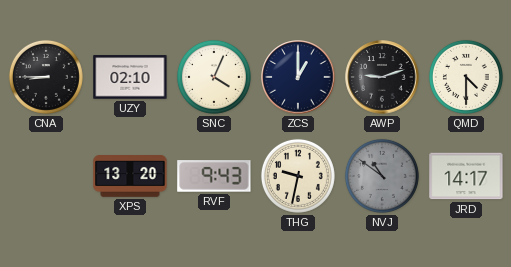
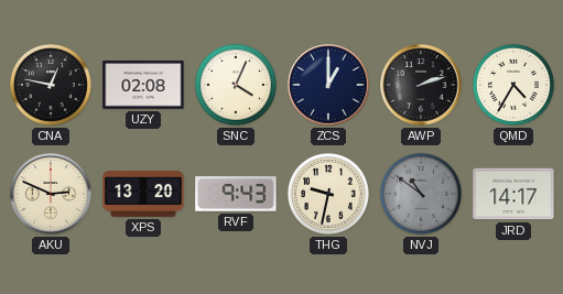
CNA: 8:45 -> 12:47
UZY: 02:10 -> 02:08
AWP: 9:12 -> 2:12
QMD: 4:30 -> 4:35
AKU: none -> 2:49
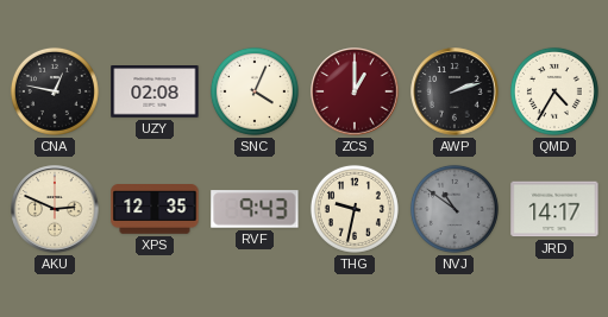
ZCS dial: navy -> burgundy
XPS: 13:20 -> 12:35
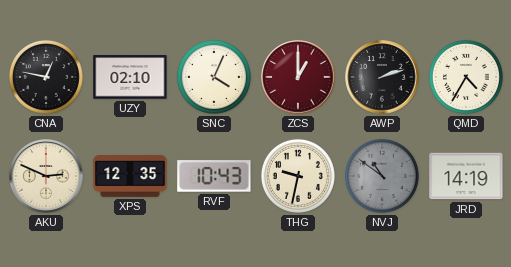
UZY: 02:08 -> 02:10
RVF: 9:43 -> 10:43
JRD: 14:17 -> 14:19
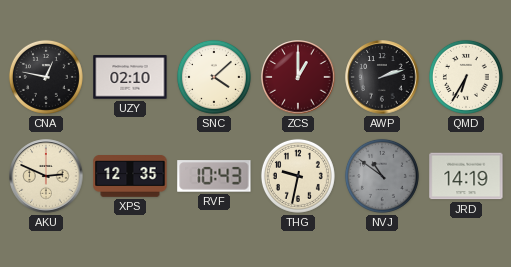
SNC: 4:04 -> 4:08
QMD: 4:35 -> 6:35
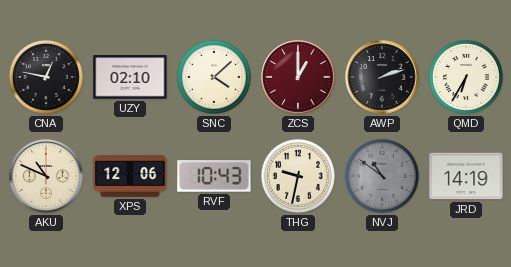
AKU: 2:49 -> 10:49
XPS: 12:35 -> 12:06
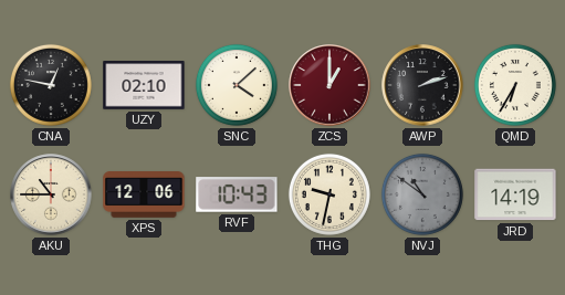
AKU: 10:49 -> 10:45
